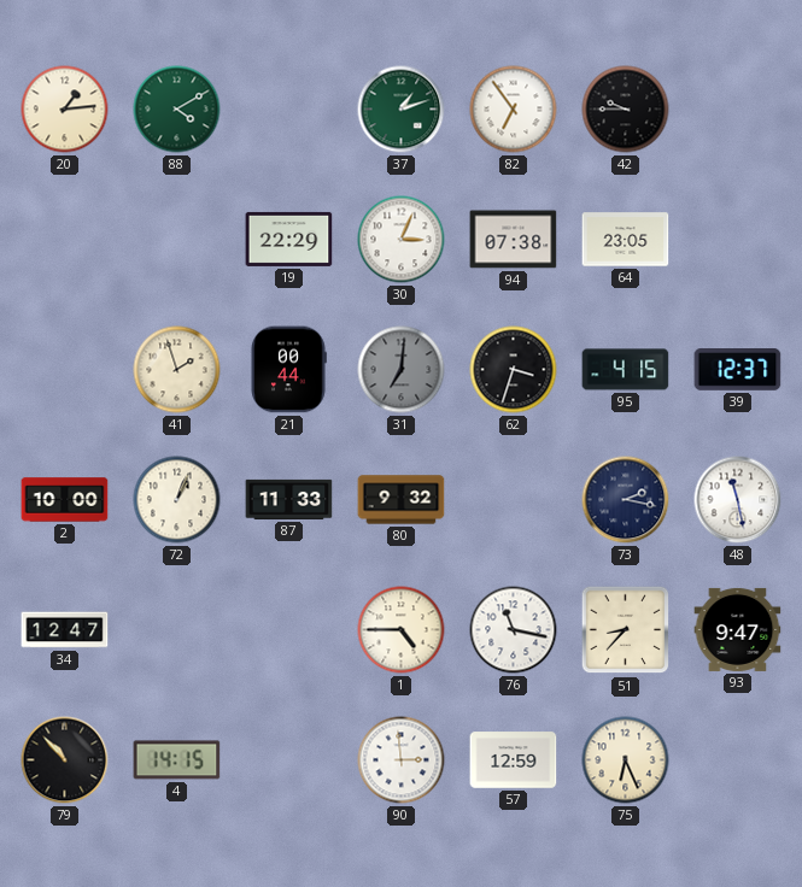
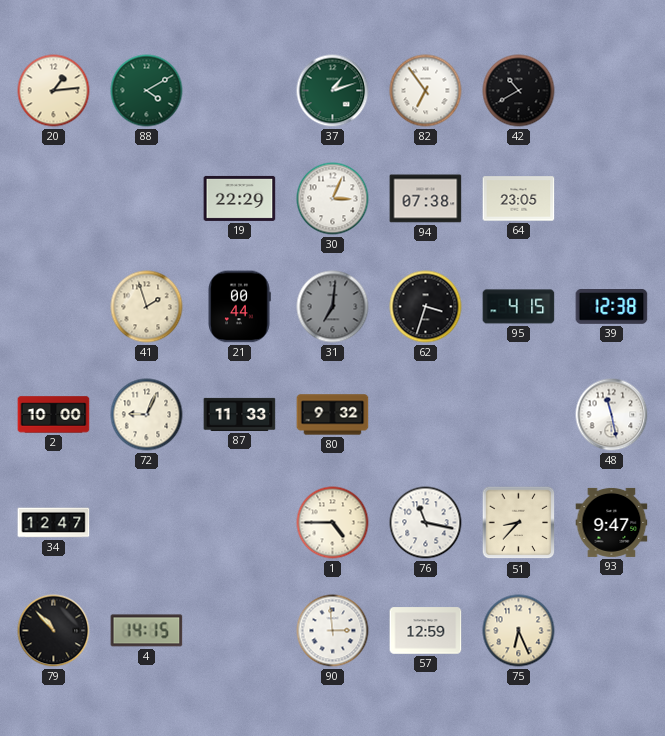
42: 9:45 -> 10:40
39: 12:37 -> 12:38
72: 1:04 -> 9:04
73: 2:17 -> none
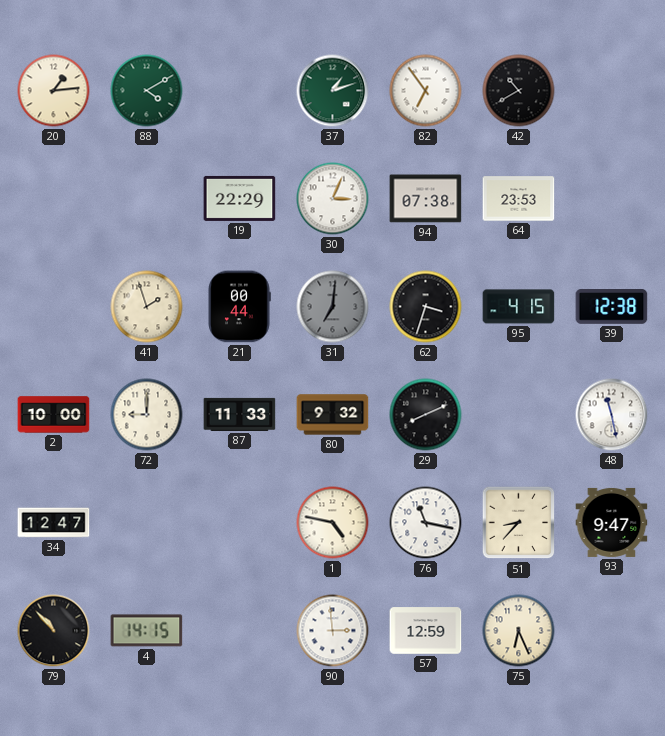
64: 23:05 -> 23:53
72: 9:04 -> 9:00
29: none -> 8:11
1: 4:45 -> 4:47
